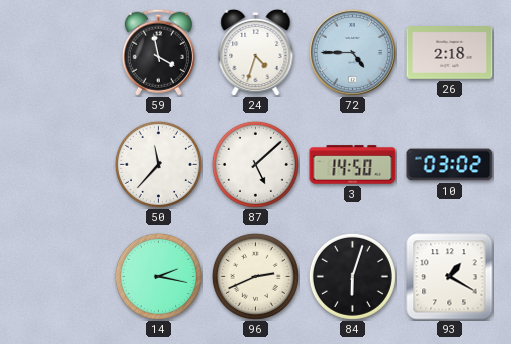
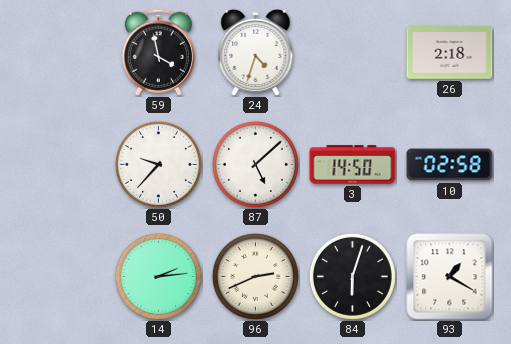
72: 4:45 -> none
50: 11:37 -> 9:37
10: 03:02 -> 02:58
14: 2:17 -> 2:14
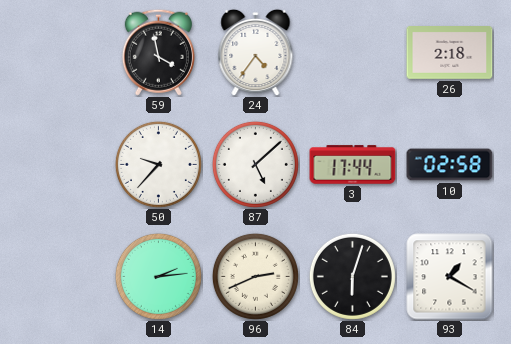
24: 4:33 -> 4:36
3: 14:50 -> 17:44
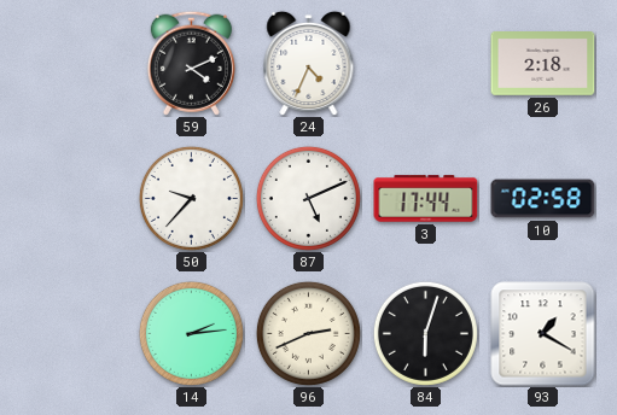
59: 3:58 -> 4:11
24: 4:36 -> 4:34
87: 5:08 -> 5:11
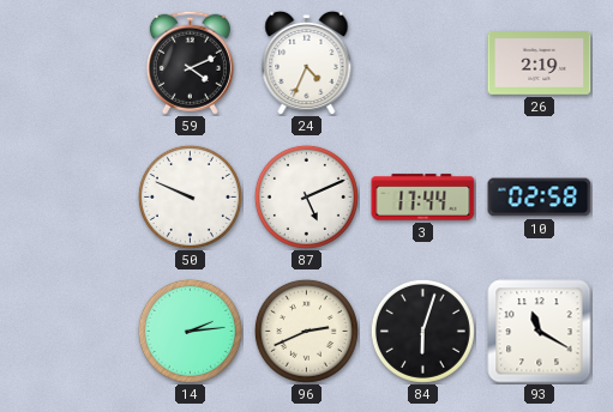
26: 2:18 -> 2:19
50: 9:37 -> 9:49
93: 1:20 -> 11:20
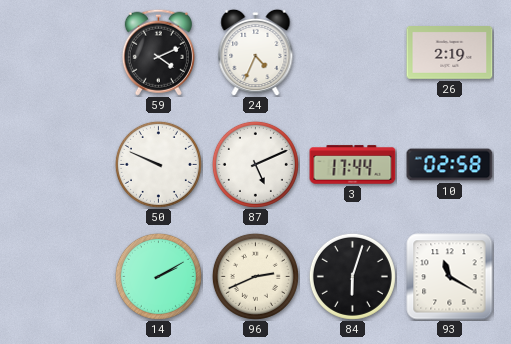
14: 2:14 -> 2:10
